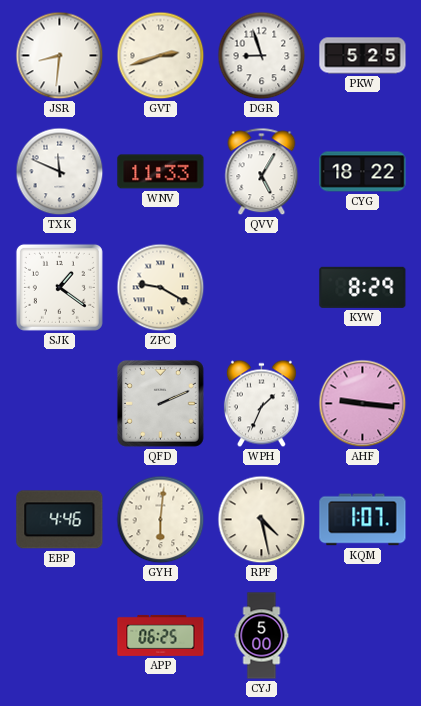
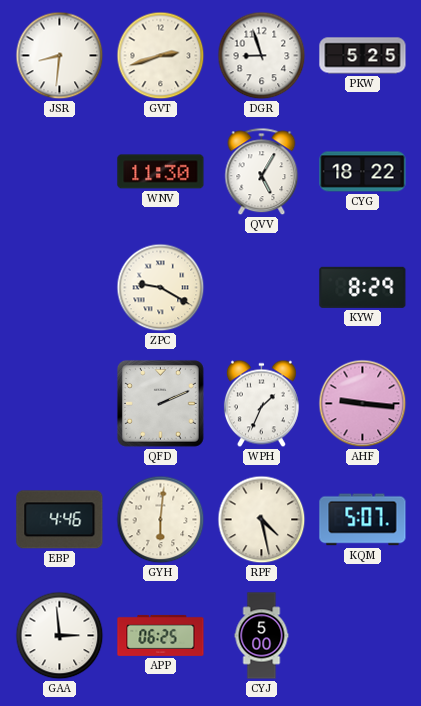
TXK: 11:49 -> none
WNV: 11:33 -> 11:30
SJK: 1:21 -> none
KQM: 1:07 -> 5:07
GAA: none -> 2:59
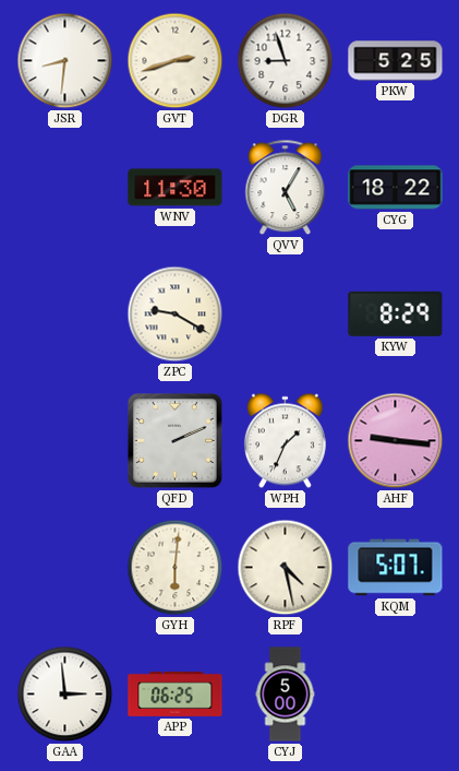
EBP: 4:46 -> none
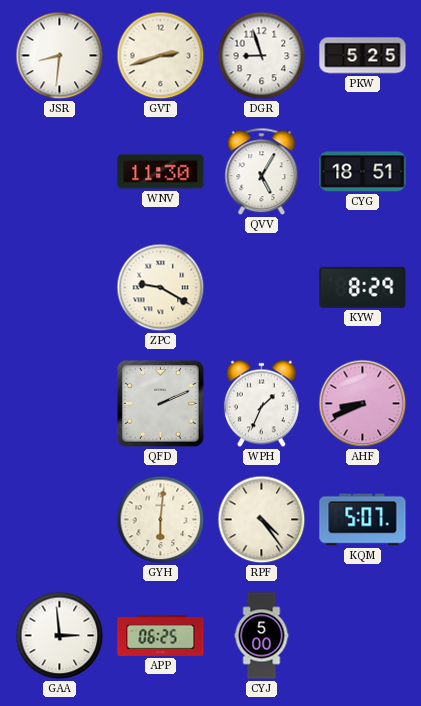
CYG: 18:22 -> 18:51
AHF: 9:16 -> 8:41
RPF: 4:28 -> 4:24
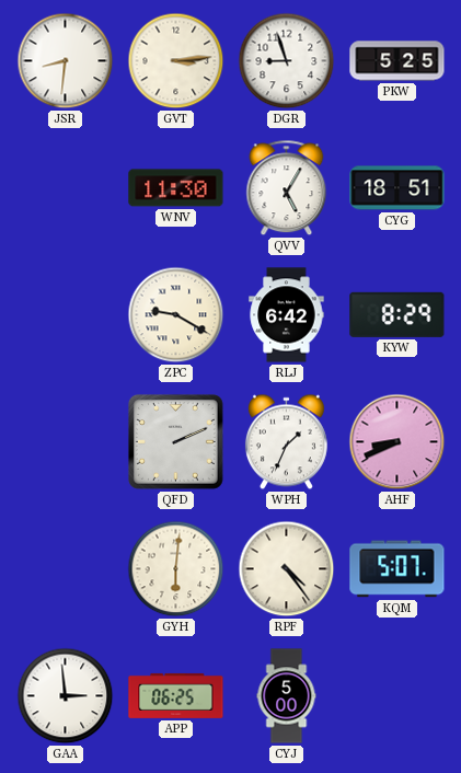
GVT: 2:42 -> 3:14
RLJ: none -> 6:42
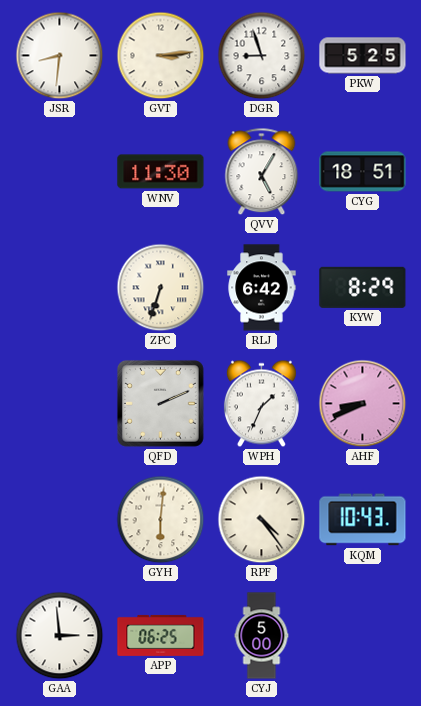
ZPC: 9:20 -> 6:33
KQM: 5:07 -> 10:43
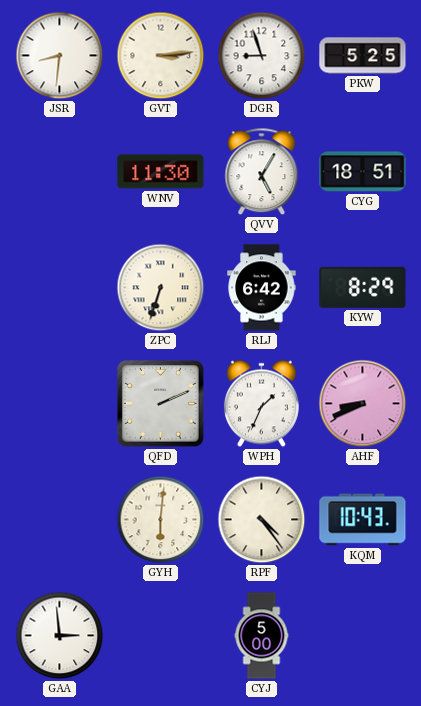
APP: 06:25 -> none
